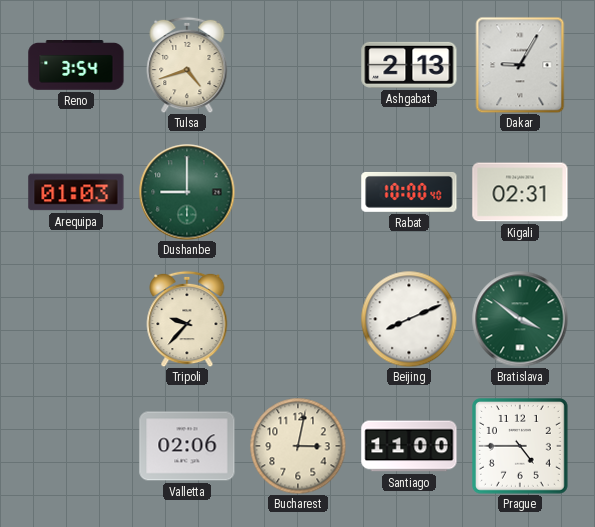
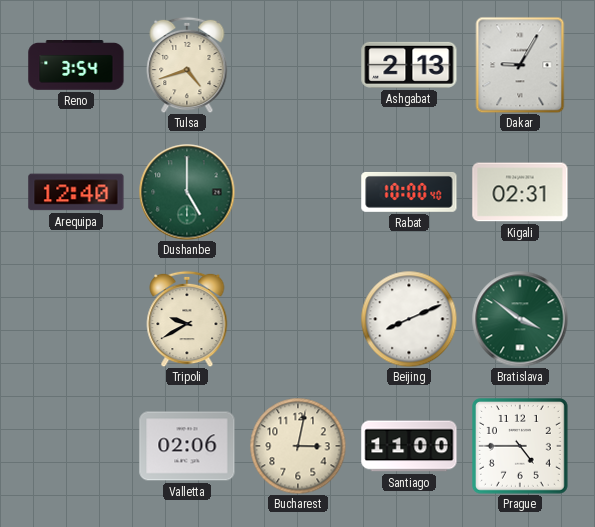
Arequipa: 01:03 -> 12:40
Dushanbe: 9:00 -> 5:00
Tripoli: 9:37 -> 9:40
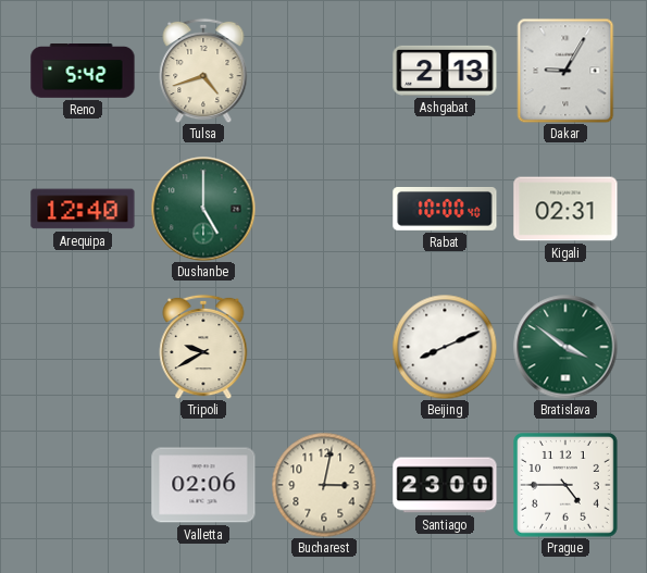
Reno: 3:54 -> 5:42
Santiago: 11:00 -> 23:00
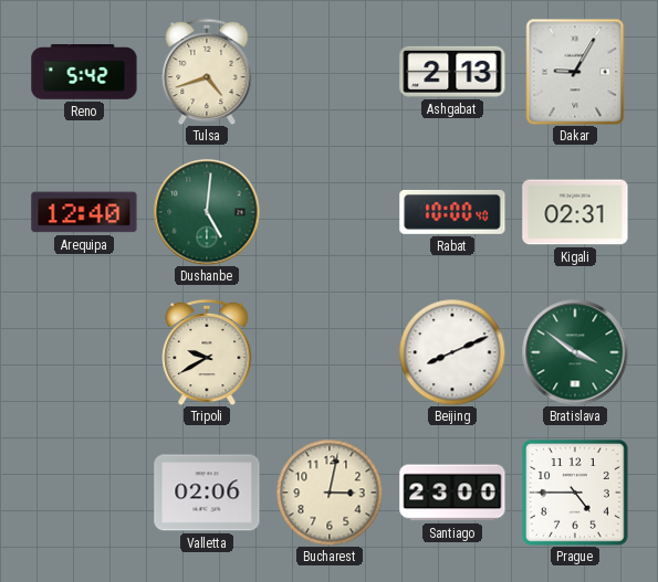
Dushanbe: 5:00 -> 5:01
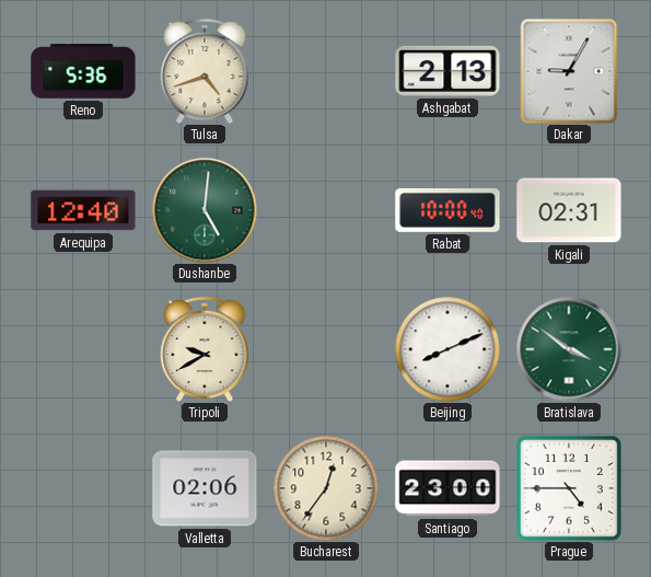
Reno: 5:42 -> 5:36
Bucharest: 3:02 -> 12:36
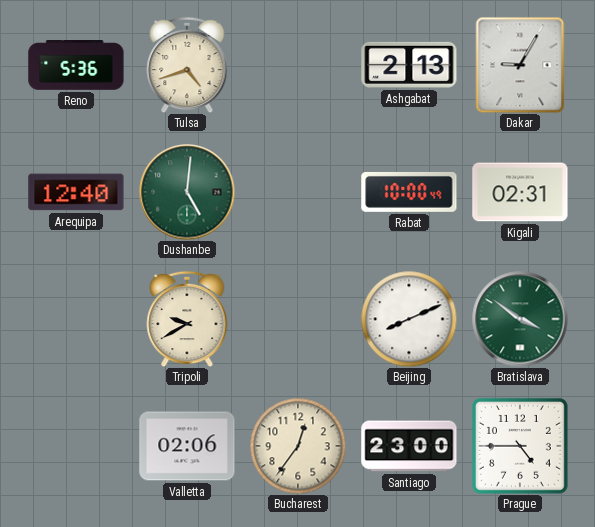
Rabat: 10:00:40 -> 10:00:49
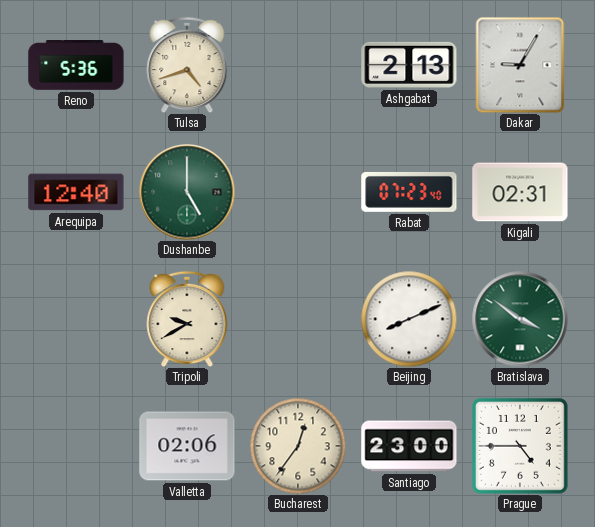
Dushanbe: 5:01 -> 5:00
Rabat: 10:00 -> 07:23
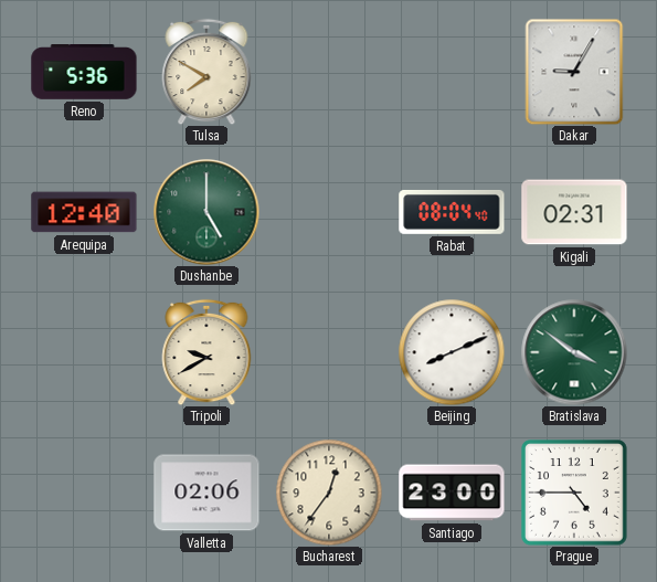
Tulsa: 4:42 -> 7:50
Ashgabat: 2:13 -> none
Rabat: 07:23 -> 08:04
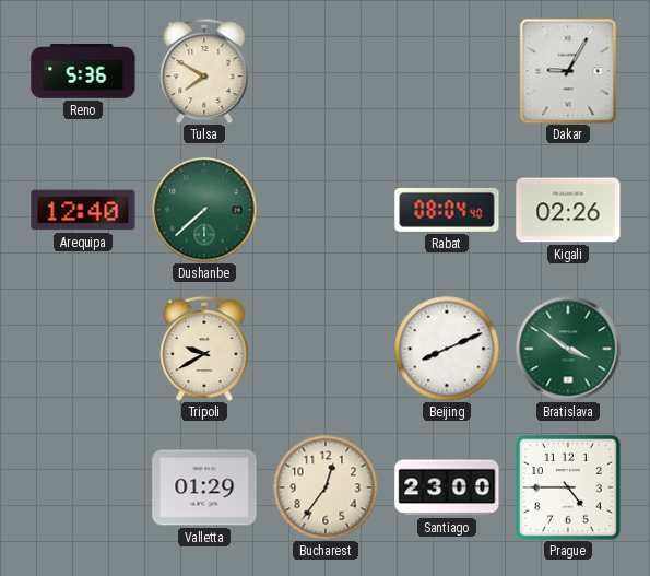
Dushanbe: 5:00 -> 7:38
Kigali: 02:31 -> 02:26
Valletta: 02:06 -> 01:29
